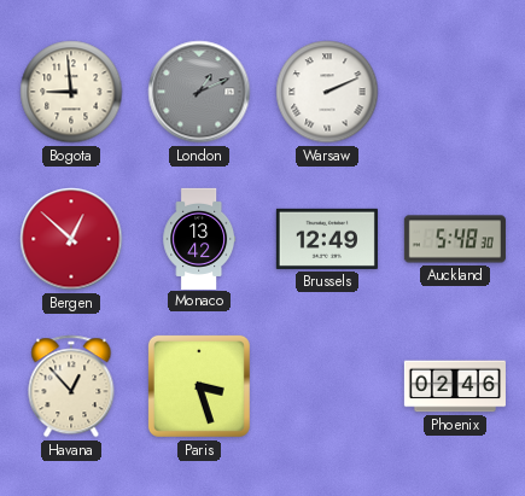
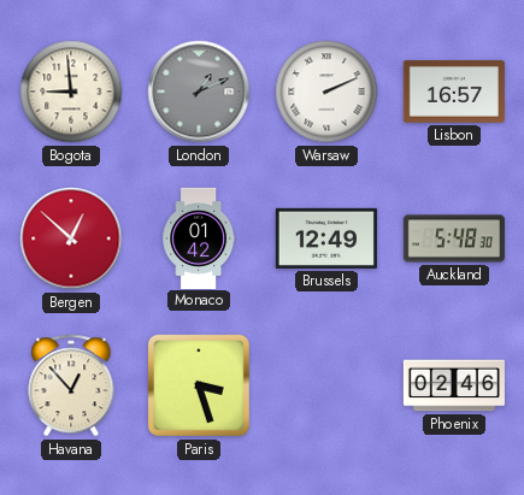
Lisbon: none -> 16:57
Monaco: 13:42 -> 01:42
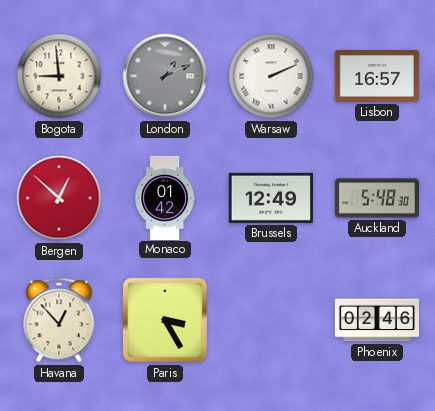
Paris: 3:27 -> 3:25
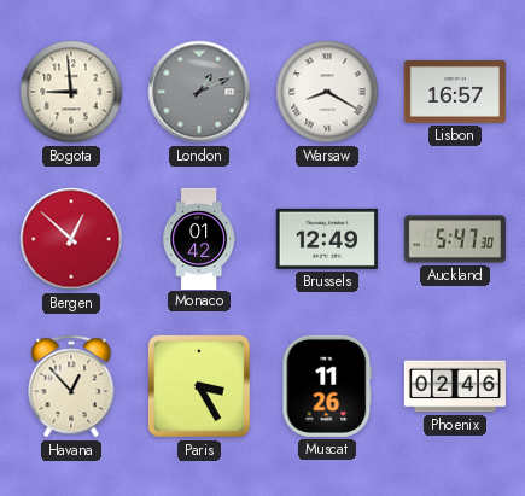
Warsaw: 2:11 -> 8:20
Auckland: 5:48 -> 5:47
Muscat: none -> 11:26
